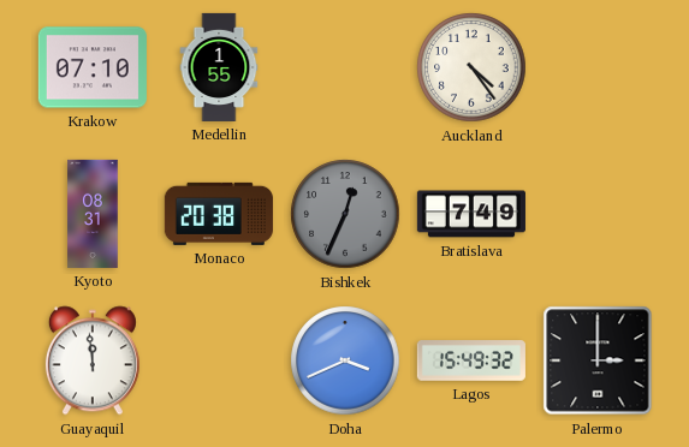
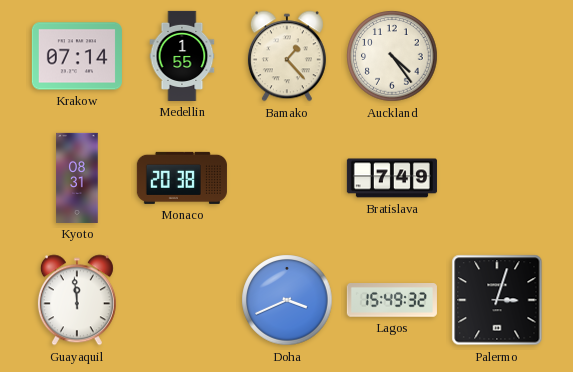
Krakow: 07:10 -> 07:14
Bamako: none -> 1:23
Bishkek: 12:34 -> none
Palermo: 3:00 -> 3:03
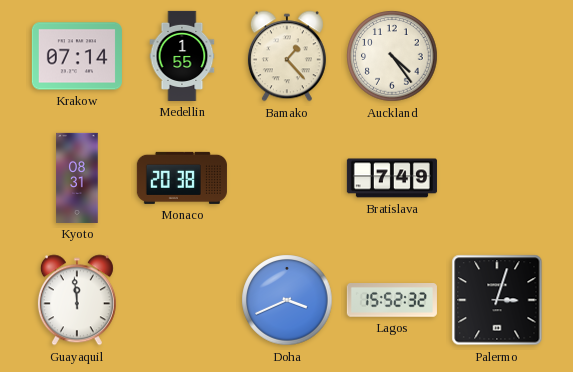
Lagos: 15:49 -> 15:52
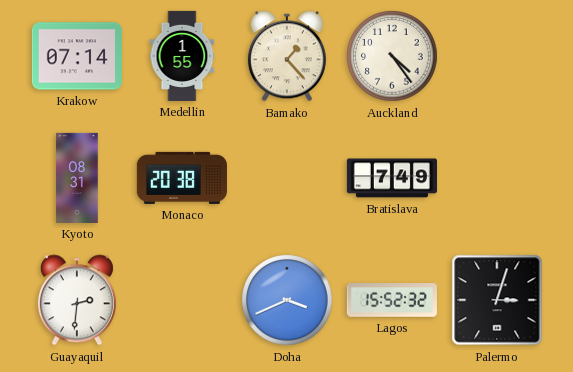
Guayaquil: 11:59 -> 2:31
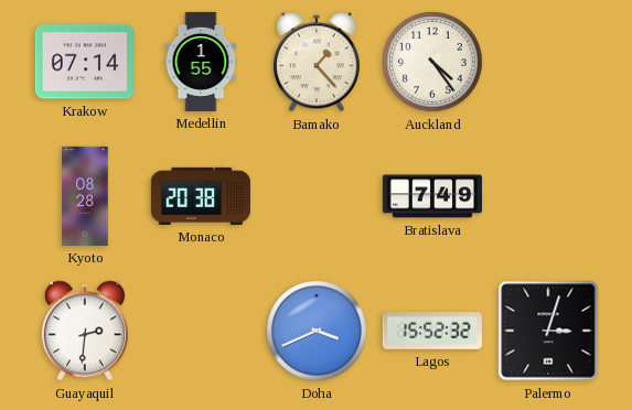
Kyoto: 08:31 -> 08:28
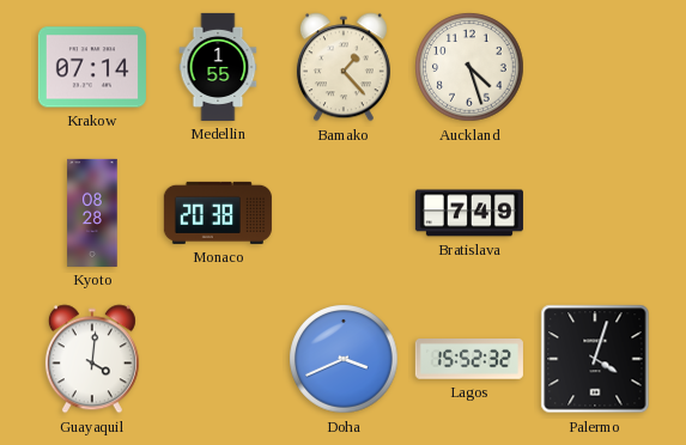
Auckland: 4:24 -> 4:27
Guayaquil: 2:31 -> 4:01
Palermo: 3:03 -> 4:03
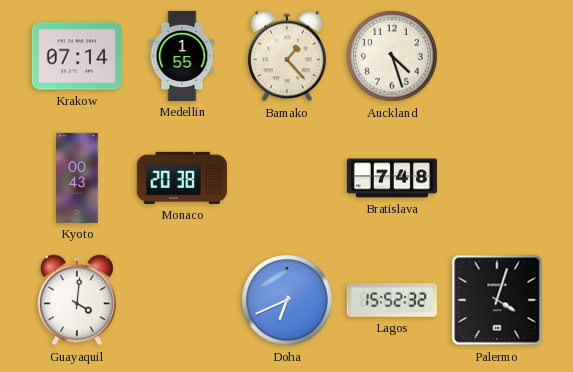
Kyoto: 08:28 -> 00:43
Bratislava: 7:49 -> 7:48
Doha: 3:41 -> 6:41
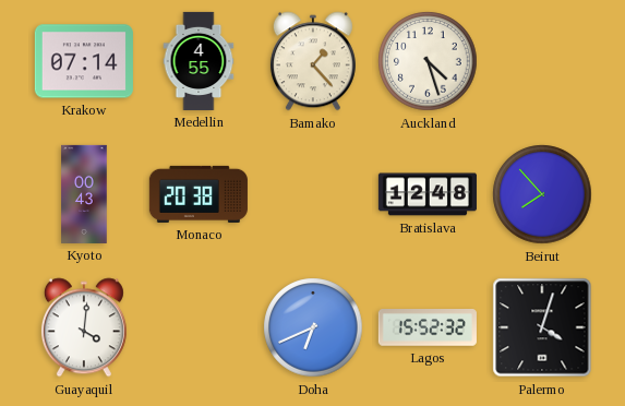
Medellin: 1:55 -> 4:55
Bratislava: 7:48 -> 12:48
Beirut: none -> 7:53
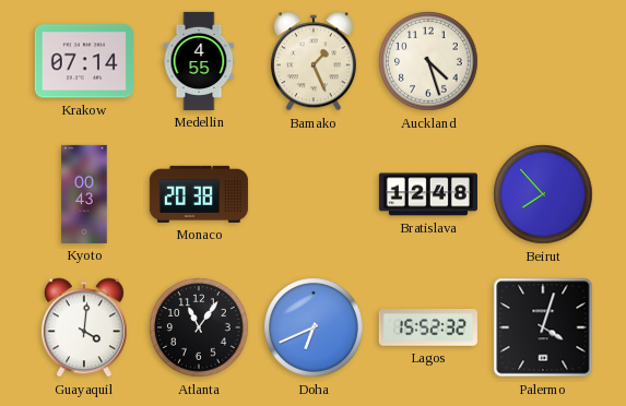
Bamako: 1:23 -> 1:26
Atlanta: none -> 11:06
